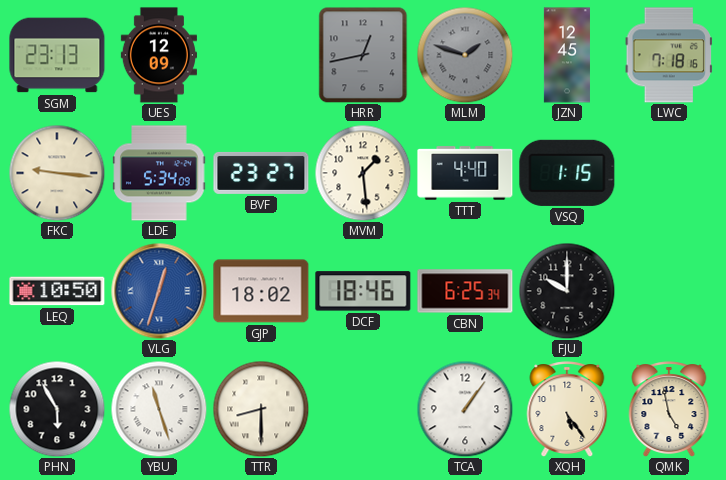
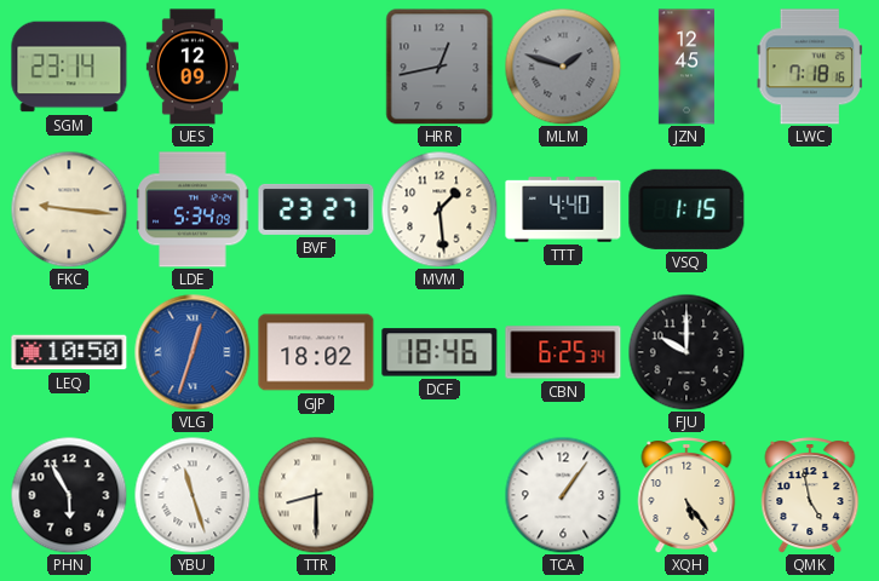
SGM: 23:13 -> 23:14
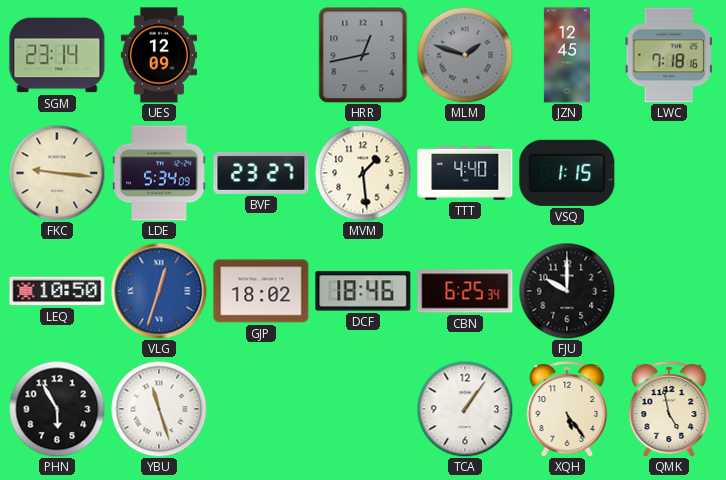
TTR: 8:30 -> none
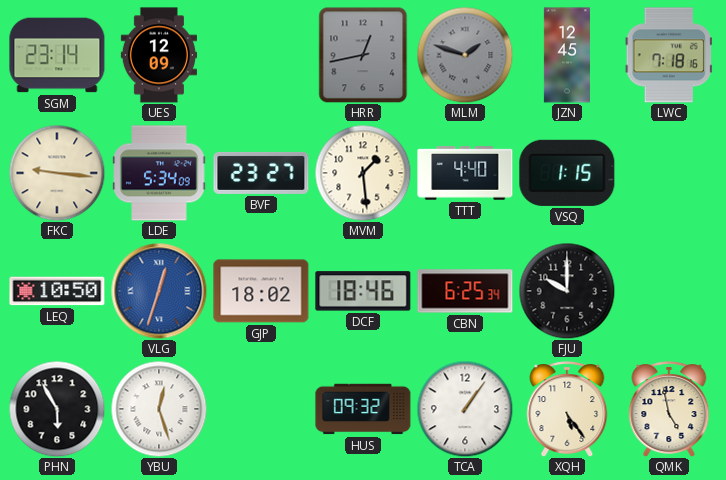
YBU: 11:27 -> 12:27
HUS: none -> 09:32
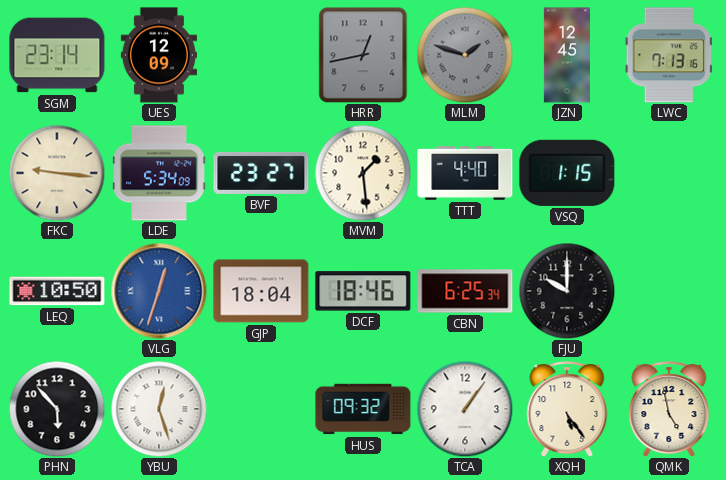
LWC: 7:18 -> 7:13
GJP: 18:02 -> 18:04
PHN: 5:55 -> 5:53
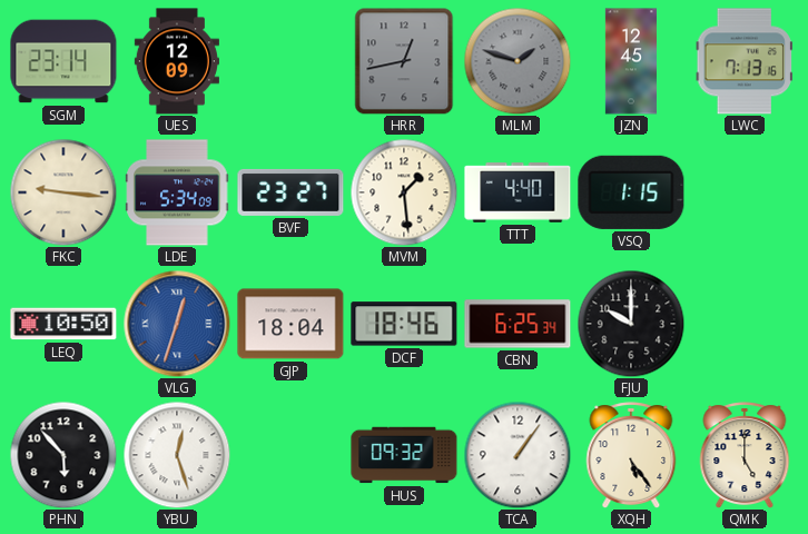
QMK: 4:58 -> 5:00
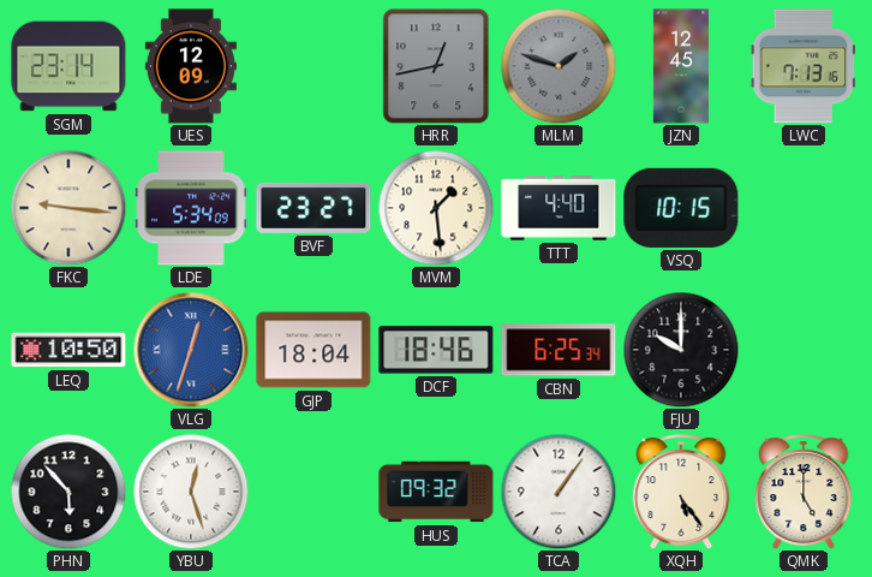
VSQ: 1:15 -> 10:15
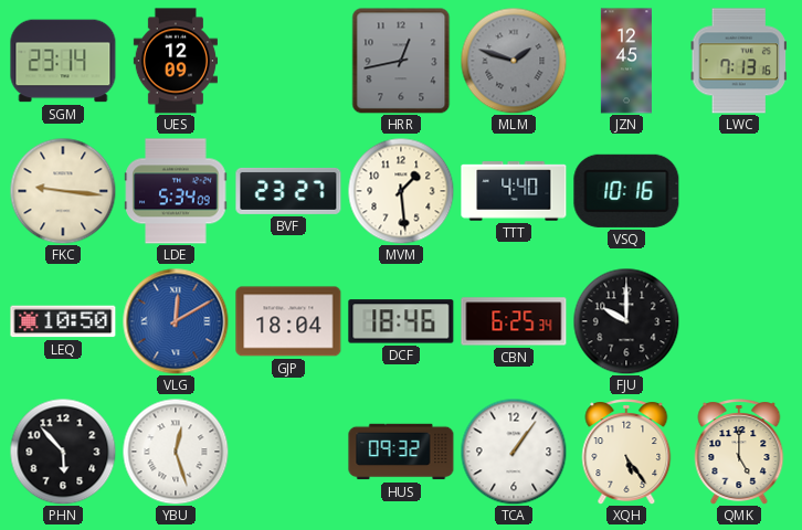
VSQ: 10:15 -> 10:16
VLG: 12:33 -> 12:10
